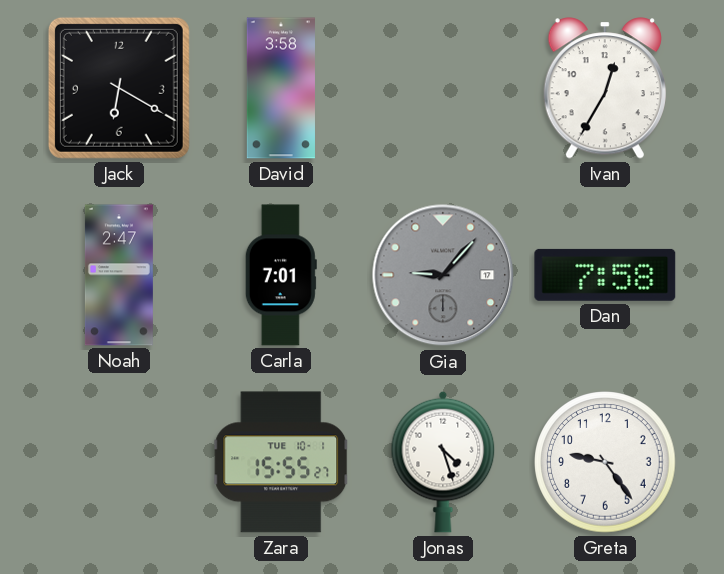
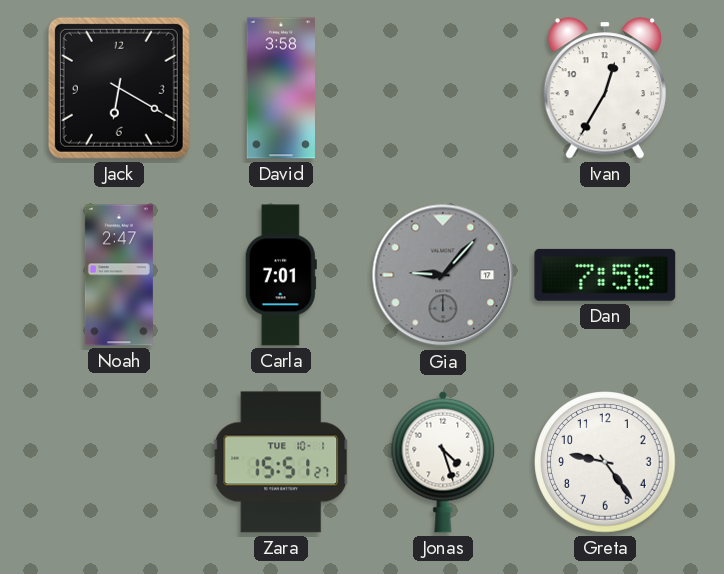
Zara: 15:55 -> 15:51
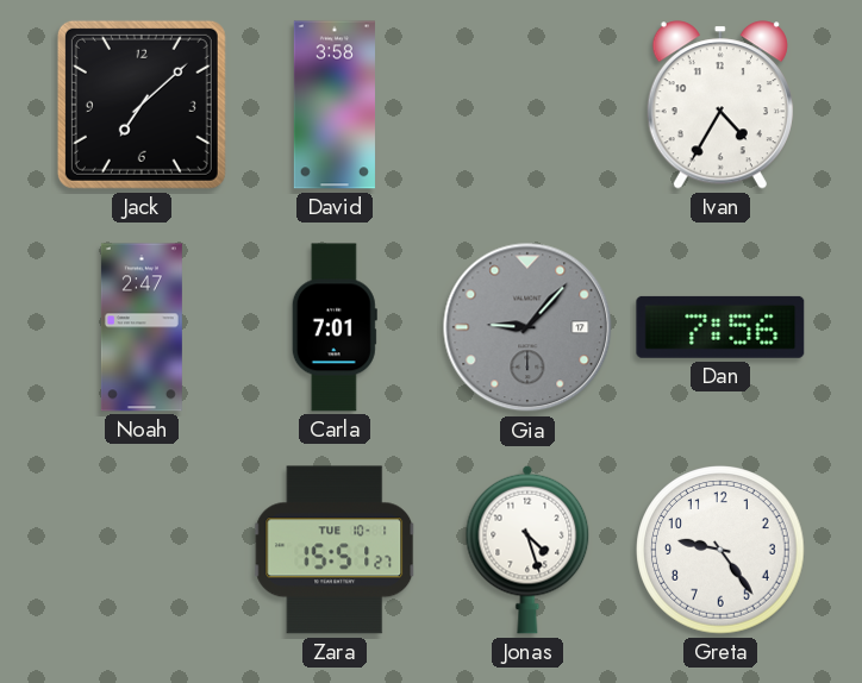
Jack: 6:20 -> 7:08
Ivan: 12:35 -> 4:35
Dan: 7:58 -> 7:56
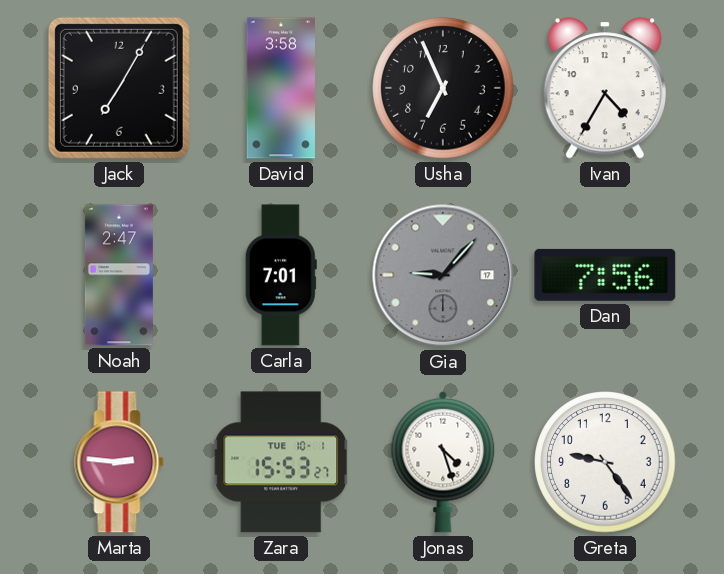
Jack: 7:08 -> 7:05
Usha: none -> 6:56
Marta: none -> 2:46
Zara: 15:51 -> 15:53
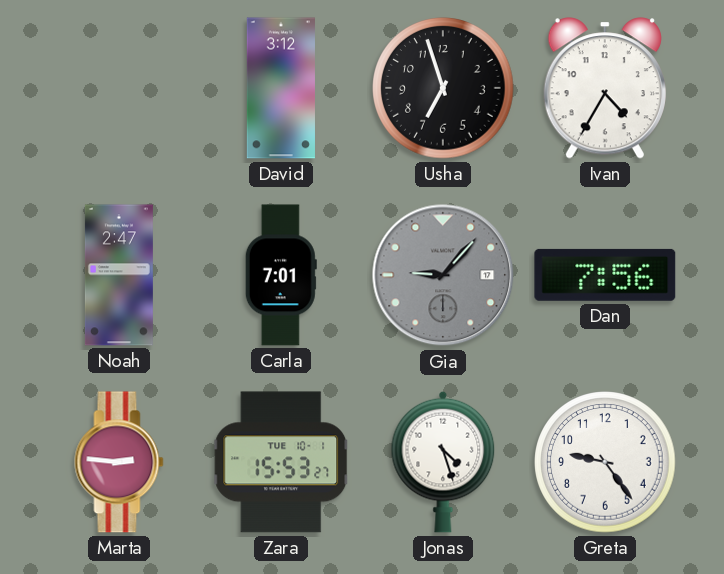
Jack: 7:05 -> none
David: 3:58 -> 3:12
Usha: 6:56 -> 6:57
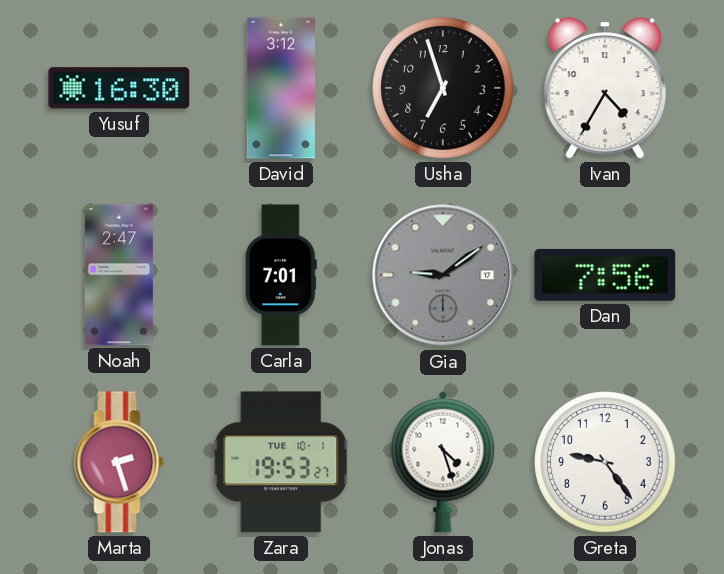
Yusuf: none -> 16:30
Gia: 9:07 -> 9:09
Marta: 2:46 -> 2:27
Zara: 15:53 -> 19:53
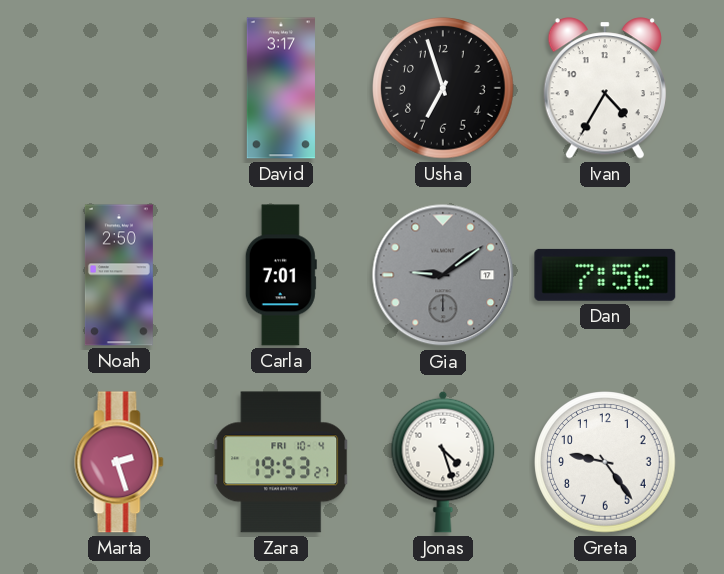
Yusuf: 16:30 -> none
David: 3:12 -> 3:17
Noah: 2:47 -> 2:50
Zara date: TUE 10-1 -> FRI 10-4
